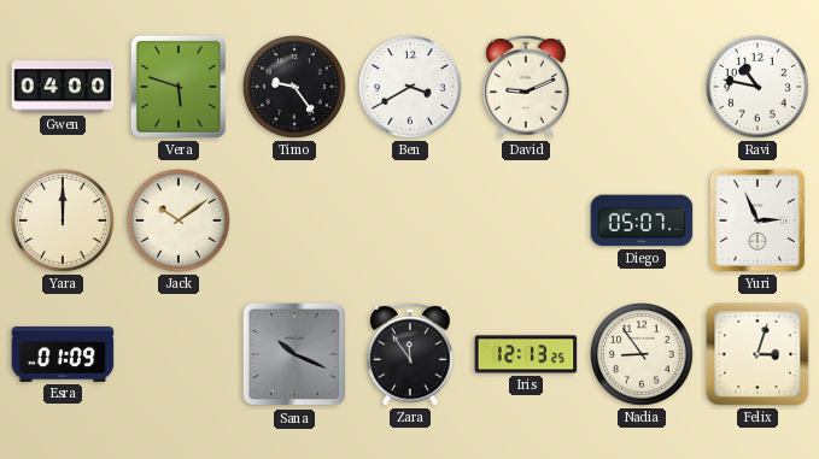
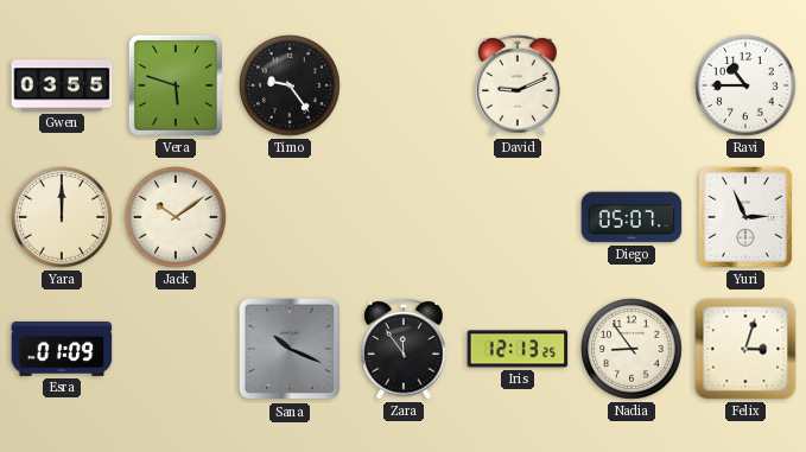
Gwen: 04:00 -> 03:55
Ben: 3:40 -> none
Ravi: 10:47 -> 10:45
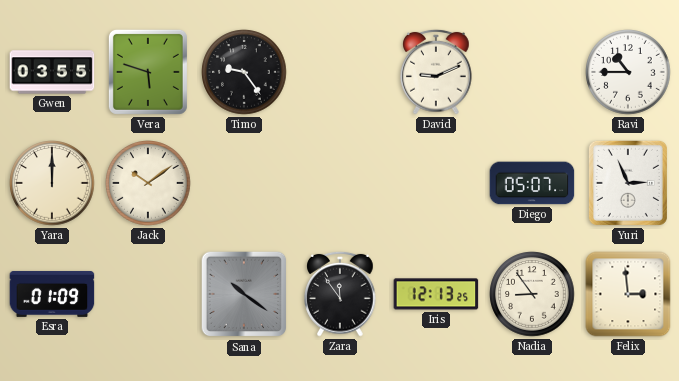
Sana: 10:19 -> 10:21
Felix: 3:03 -> 2:59
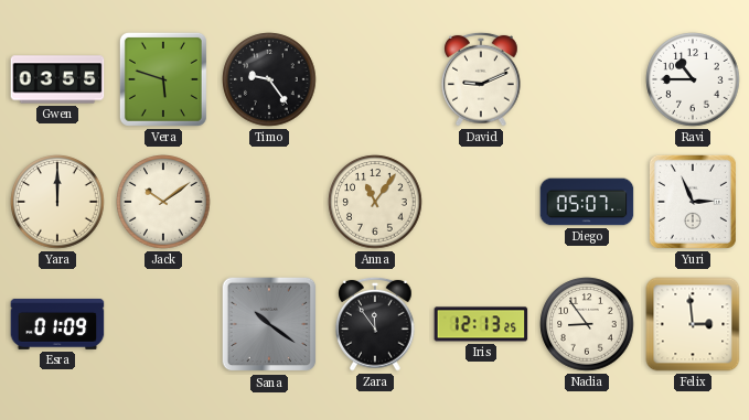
Anna: none -> 11:06
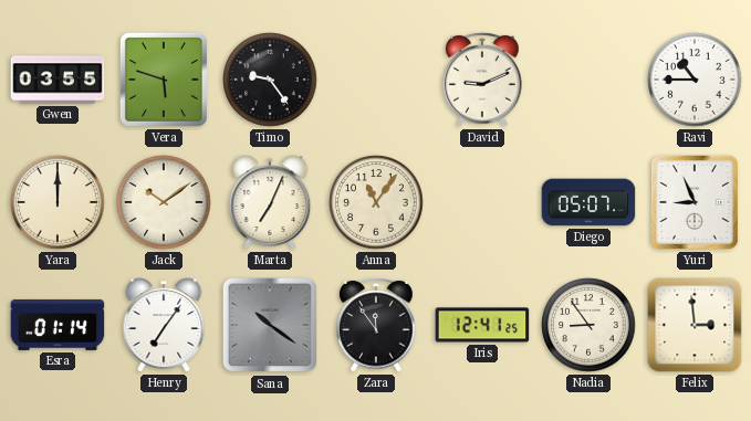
Marta: none -> 7:04
Yuri: 2:56 -> 8:56
Esra: 01:09 -> 01:14
Henry: none -> 7:06
Iris: 12:13 -> 12:41
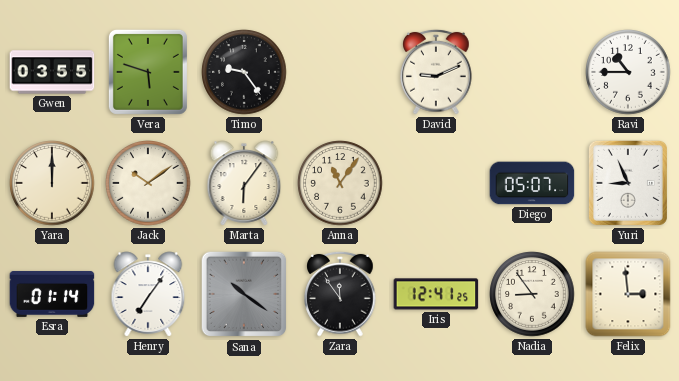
Marta: 7:04 -> 6:06
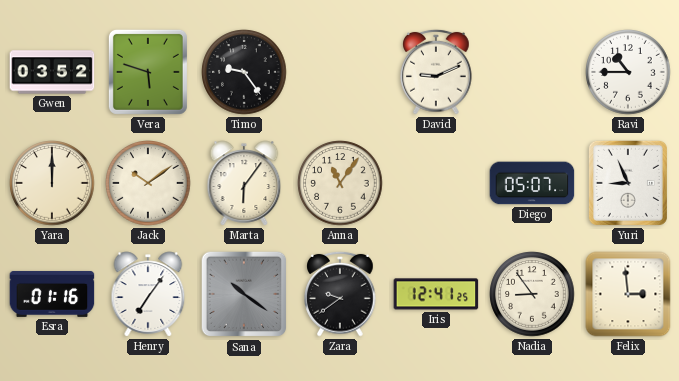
Gwen: 03:55 -> 03:52
Esra: 01:14 -> 01:16
Zara: 11:54 -> 9:39
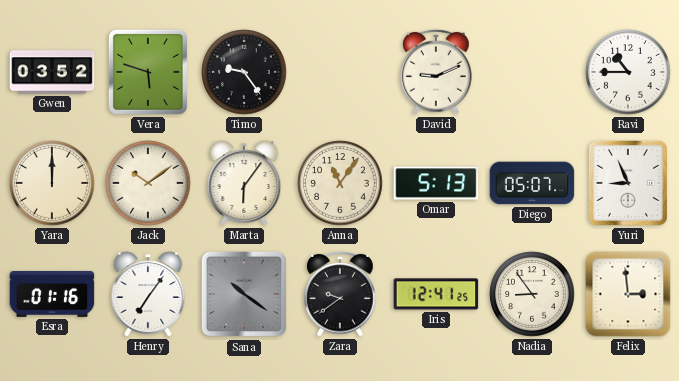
Omar: none -> 5:13
